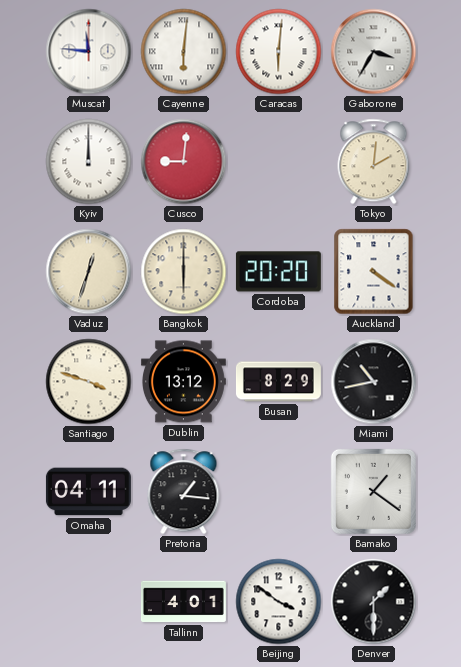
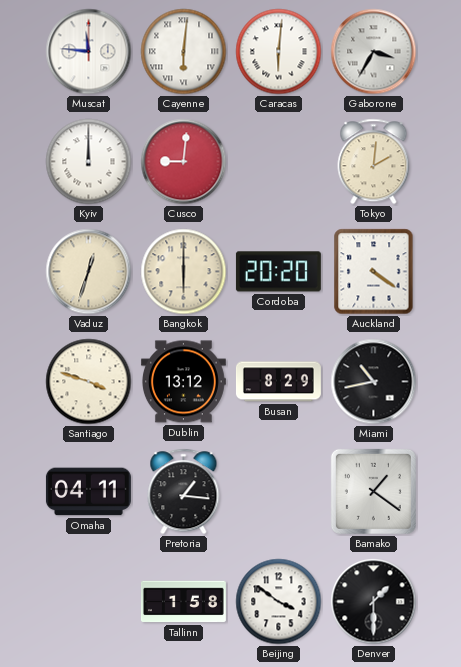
Tallinn: 4:01 -> 1:58
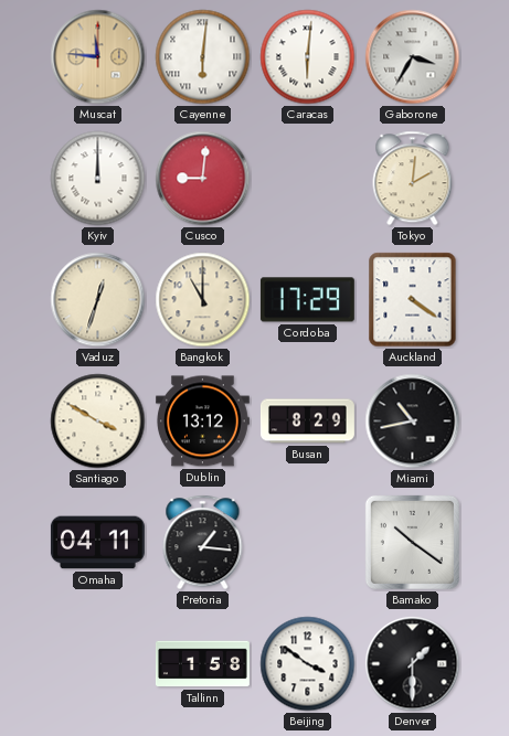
Muscat dial: white -> champagne
Bangkok: 6:00 -> 11:00
Cordoba: 20:20 -> 17:29
Santiago: 3:48 -> 3:50
Bamako: 1:21 -> 10:21
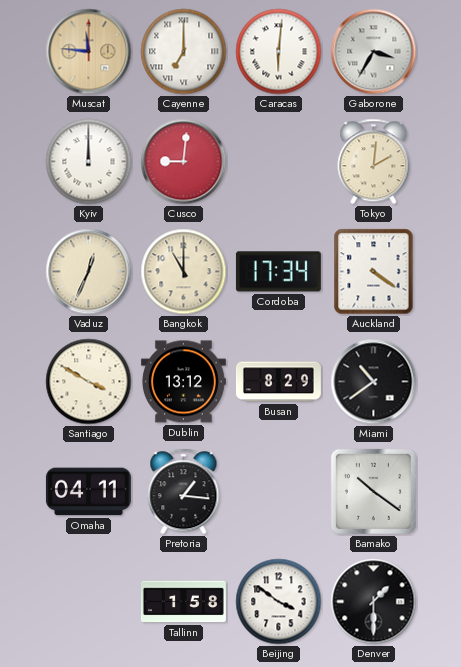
Cayenne: 6:01 -> 7:00
Vaduz: 12:33 -> 12:34
Cordoba: 17:29 -> 17:34
Miami: 10:43 -> 10:39
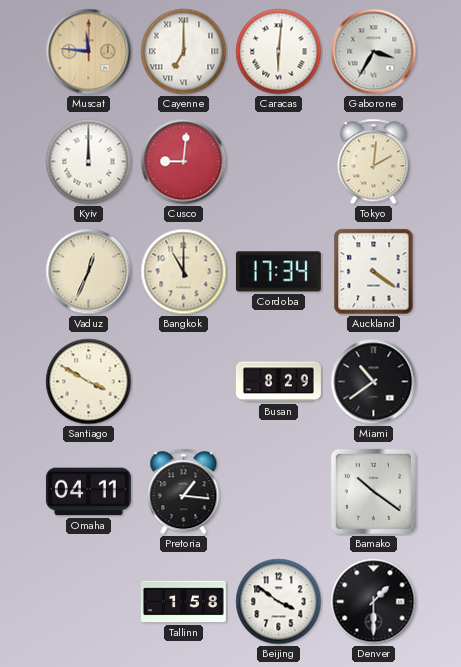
Dublin: 13:12 -> none
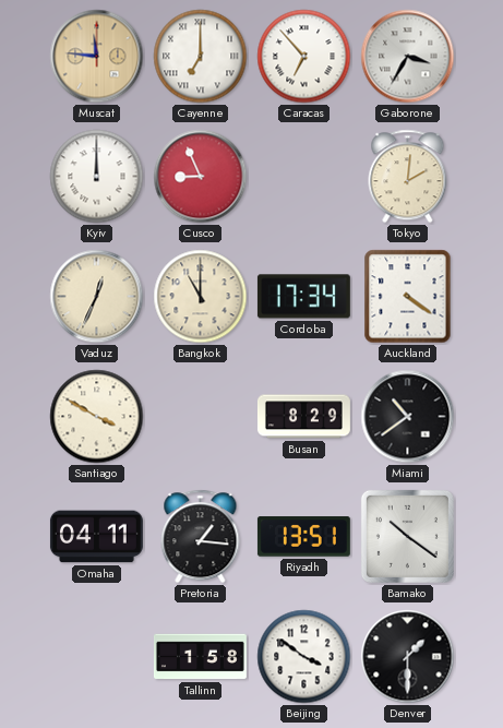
Caracas: 6:01 -> 6:53
Cusco: 9:01 -> 8:56
Riyadh: none -> 13:51
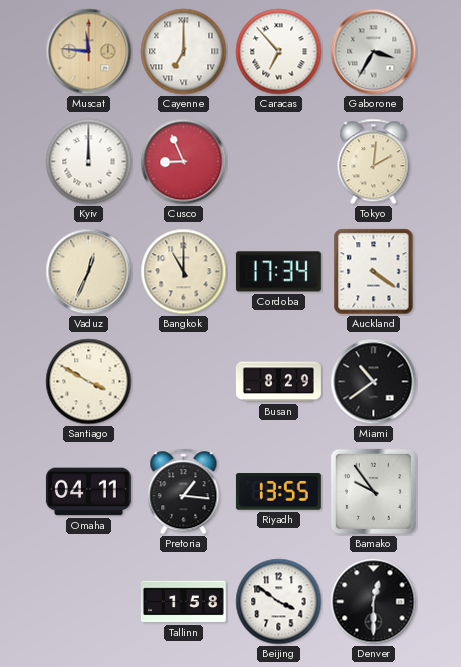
Riyadh: 13:51 -> 13:55
Bamako: 10:21 -> 9:54
Denver: 1:30 -> 12:30
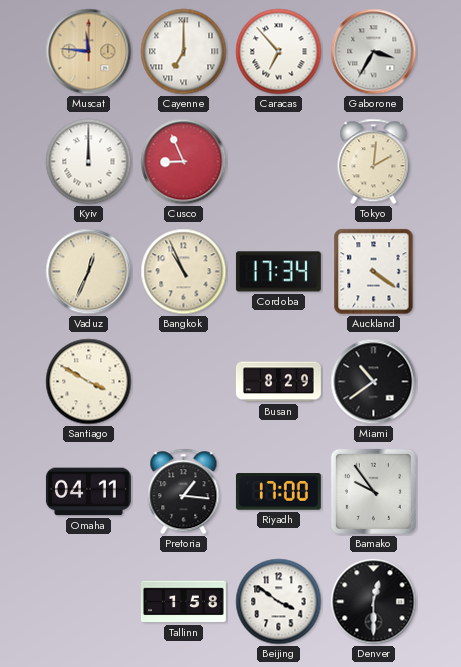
Bangkok: 11:00 -> 10:56
Riyadh: 13:55 -> 17:00
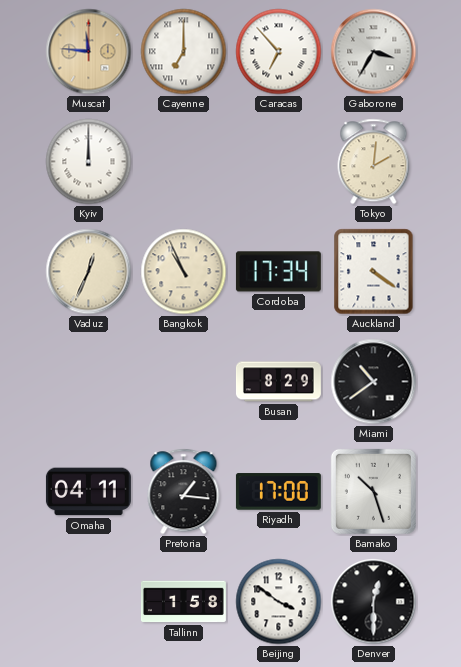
Cusco: 8:56 -> none
Santiago: 3:50 -> none
Bamako: 9:54 -> 10:27
